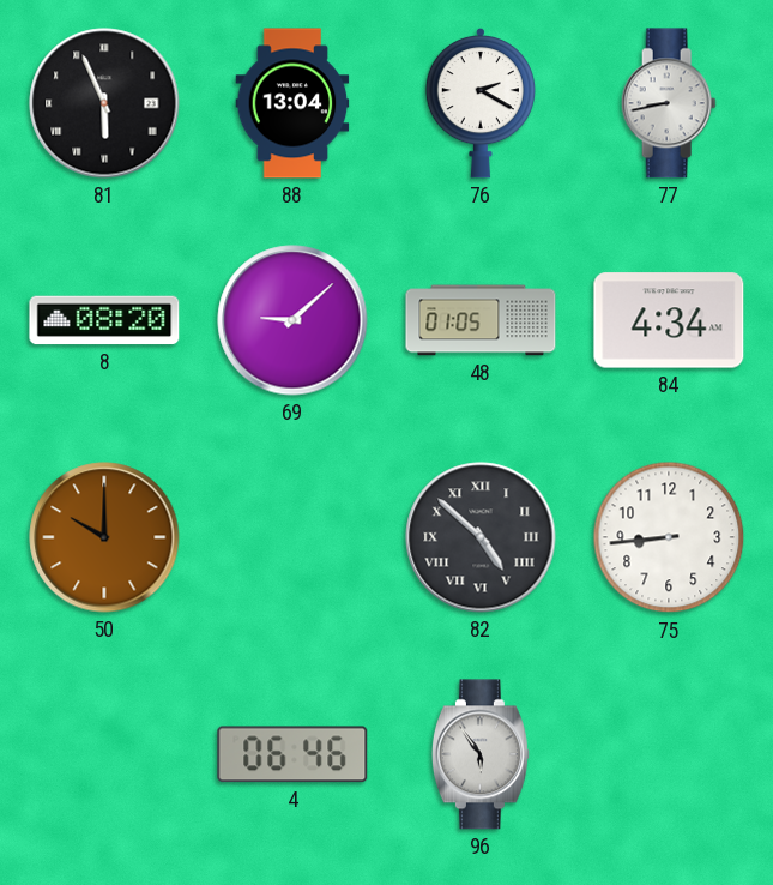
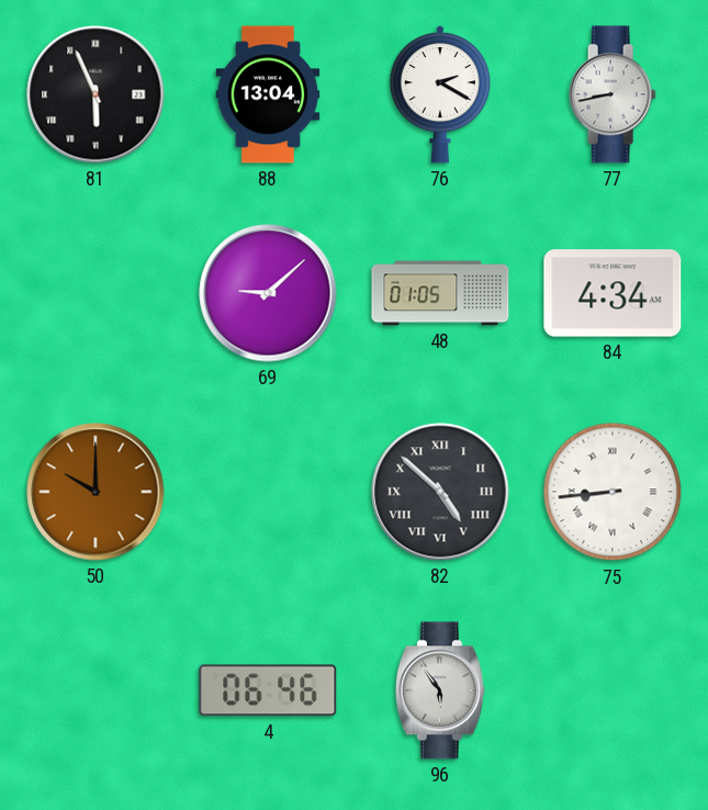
8: 08:20 -> none
75 numerals: Arabic -> Roman
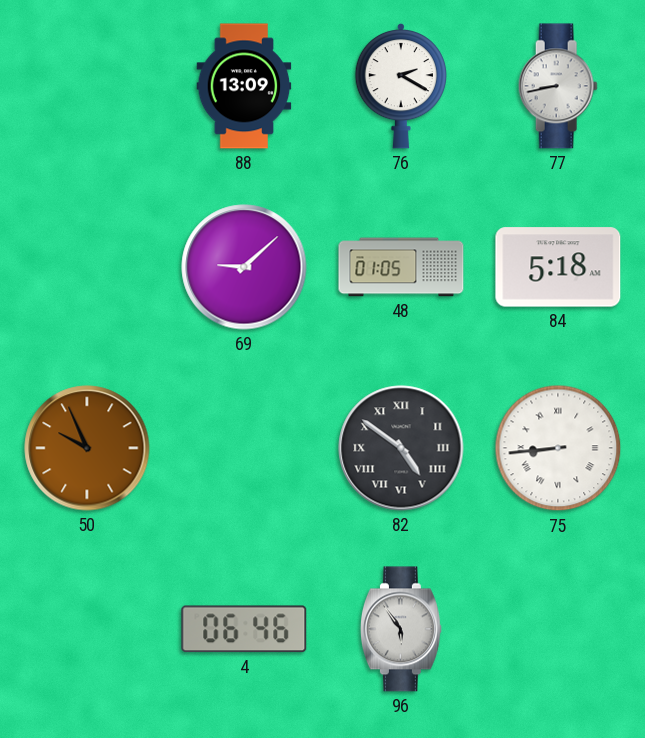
81: 5:56 -> none
88: 13:04 -> 13:09
84: 4:34 -> 5:18
50: 10:00 -> 9:56
82: 4:52 -> 4:51
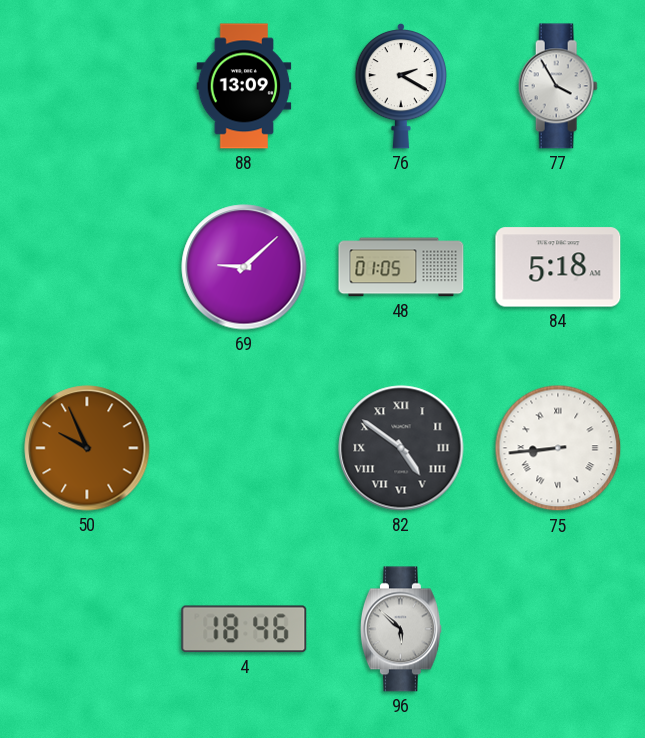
77: 8:43 -> 3:55
4: 06:46 -> 18:46
96: 5:54 -> 5:52
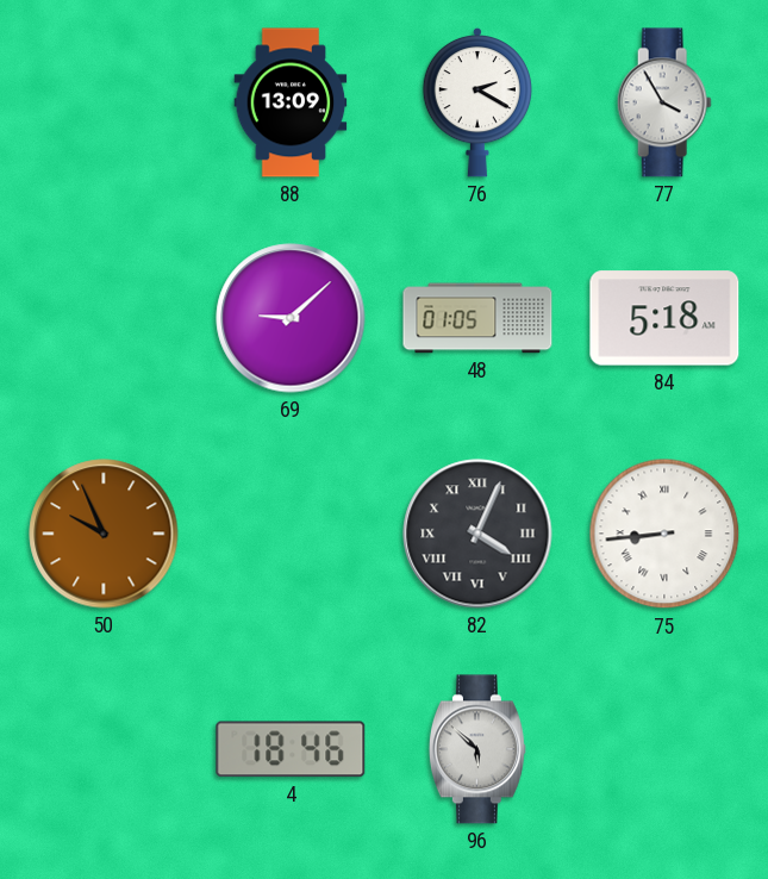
82: 4:51 -> 4:04
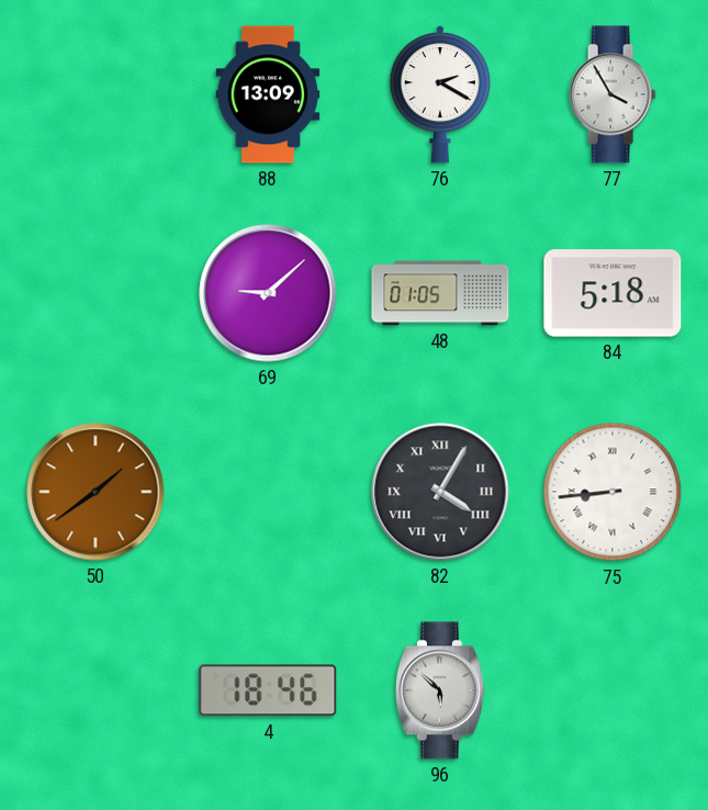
50: 9:56 -> 1:39
82: 4:04 -> 4:05
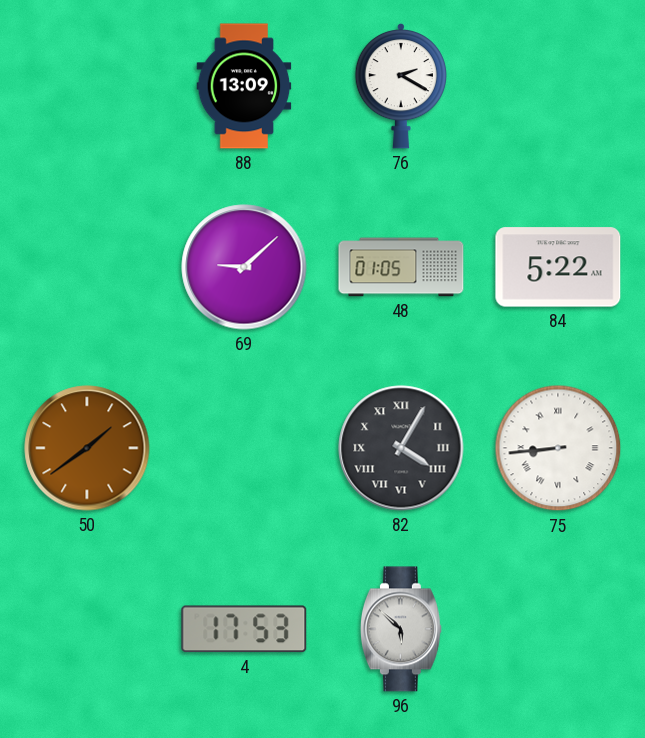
77: 3:55 -> none
84: 5:18 -> 5:22
4: 18:46 -> 17:53
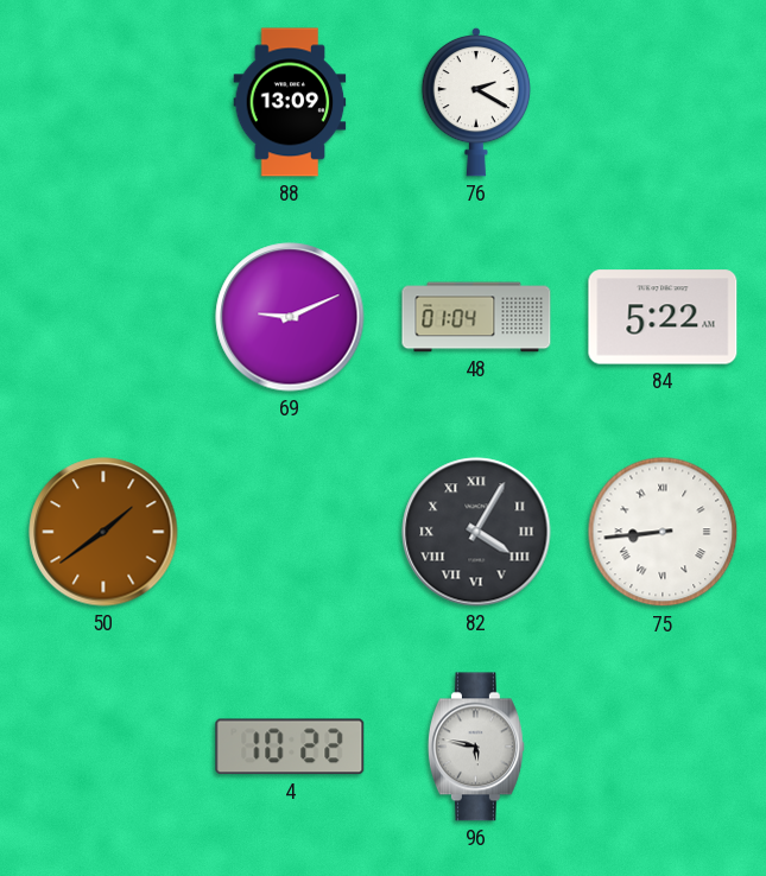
69: 9:08 -> 9:11
48: 01:05 -> 01:04
4: 17:53 -> 10:22
96: 5:52 -> 5:47
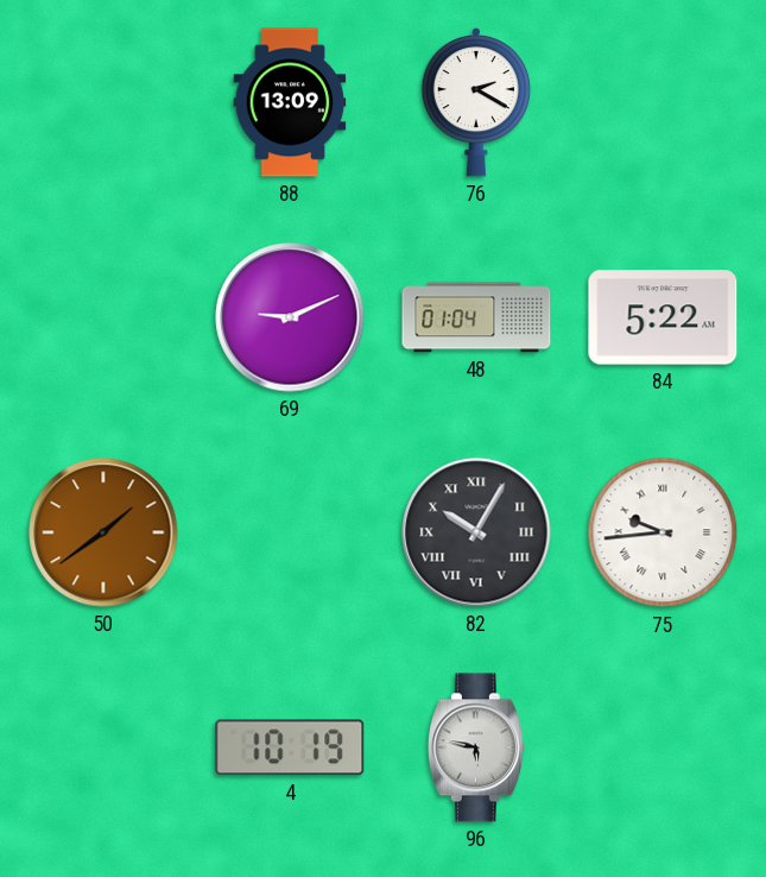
82: 4:05 -> 10:05
75: 8:44 -> 9:44
4: 10:22 -> 10:19
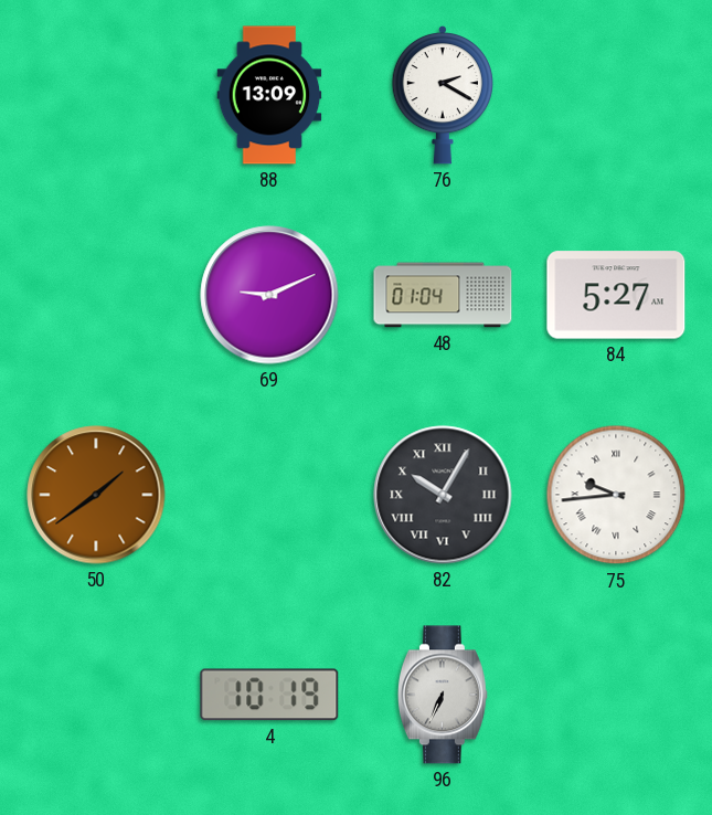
84: 5:22 -> 5:27
96: 5:47 -> 6:34
